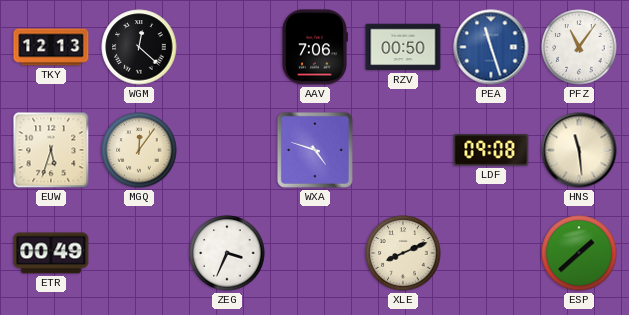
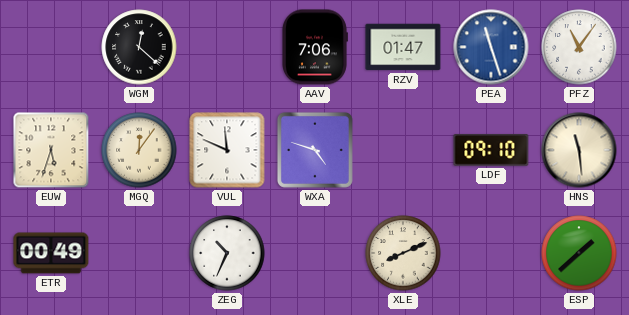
TKY: 12:13 -> none
RZV: 00:50 -> 01:47
VUL: none -> 11:49
LDF: 09:08 -> 09:10
ZEG: 3:34 -> 10:34
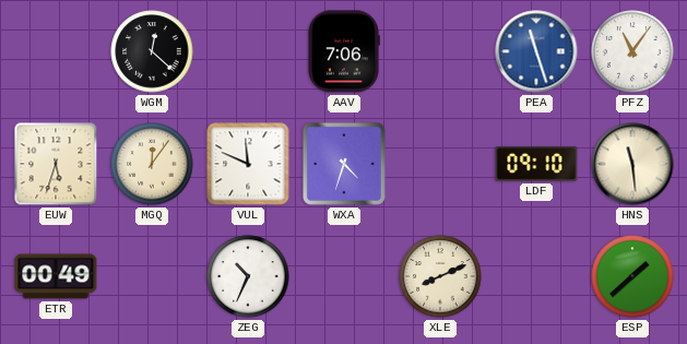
RZV: 01:47 -> none
WXA: 4:48 -> 4:33
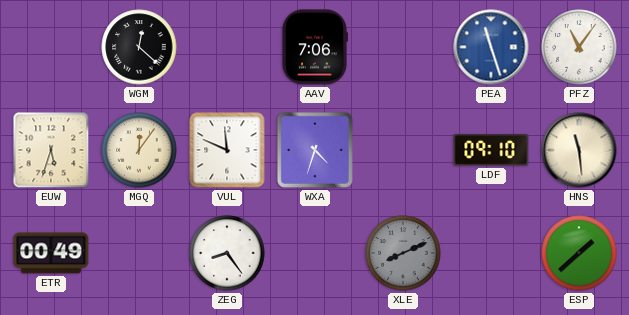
ZEG: 10:34 -> 8:24
XLE dial: cream -> grey
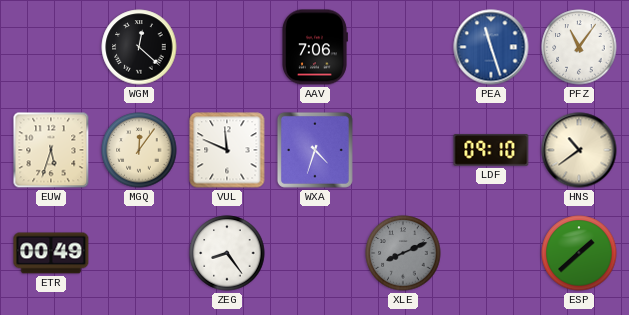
HNS: 11:29 -> 10:39
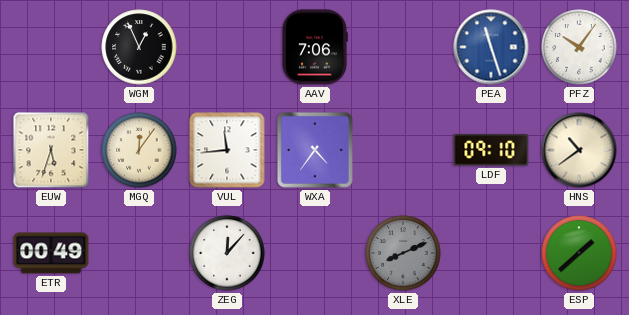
WGM: 12:22 -> 12:56
PFZ: 11:06 -> 10:06
VUL: 11:49 -> 11:44
WXA: 4:33 -> 4:36
ZEG: 8:24 -> 12:07
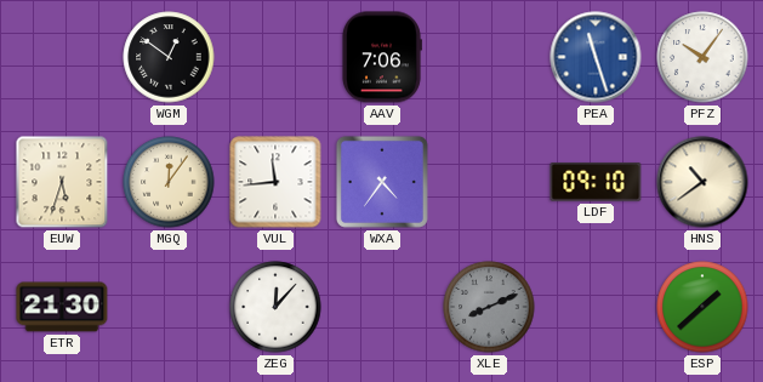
WGM: 12:56 -> 12:51
ETR: 00:49 -> 21:30
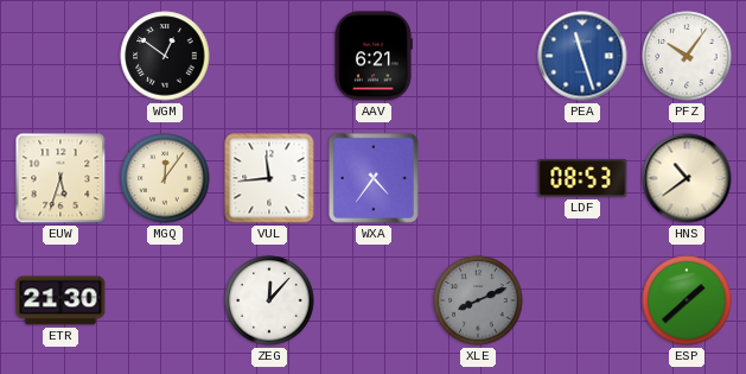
AAV: 7:06 -> 6:21
LDF: 09:10 -> 08:53
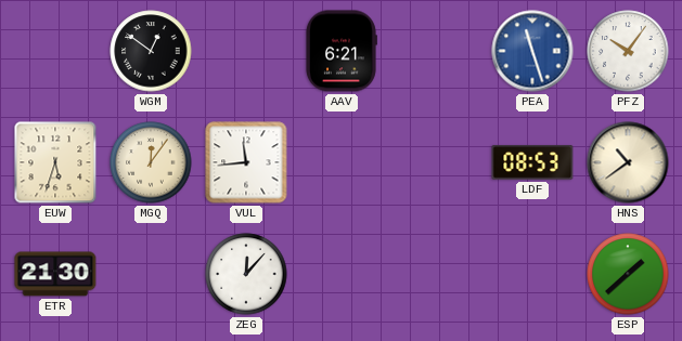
WXA: 4:36 -> none
XLE: 8:11 -> none
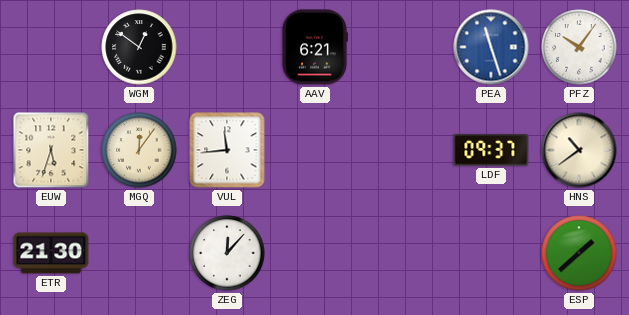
LDF: 08:53 -> 09:37
